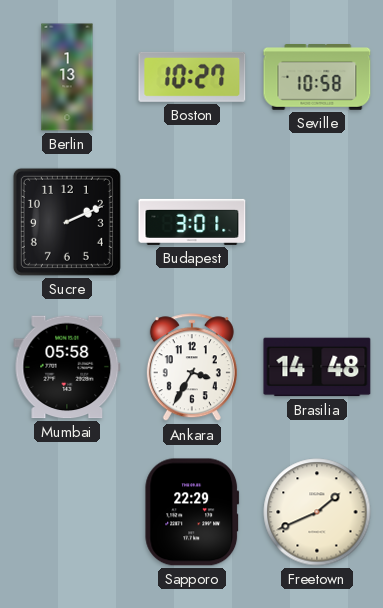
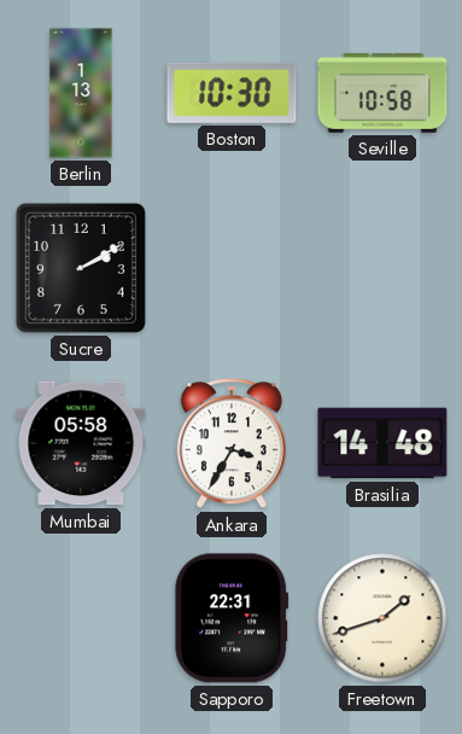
Boston: 10:27 -> 10:30
Sucre: 2:11 -> 2:10
Budapest: 3:01 -> none
Sapporo: 22:29 -> 22:31
Freetown: 1:41 -> 1:42
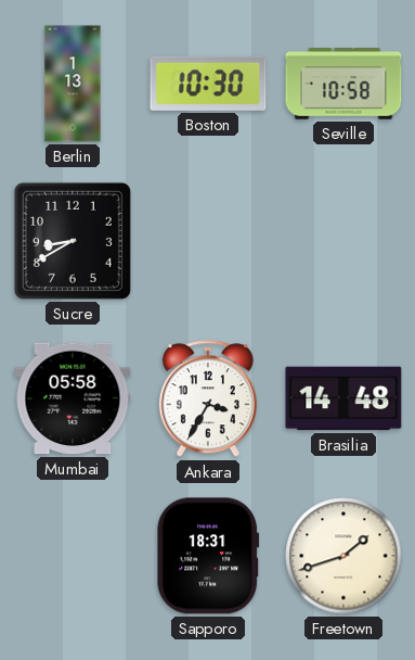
Sucre: 2:10 -> 8:40
Sapporo: 22:31 -> 18:31
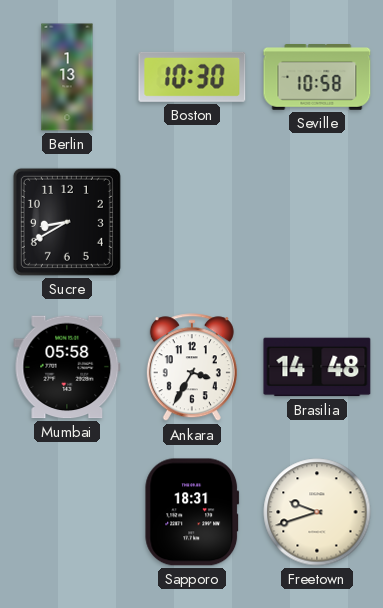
Freetown: 1:42 -> 9:42
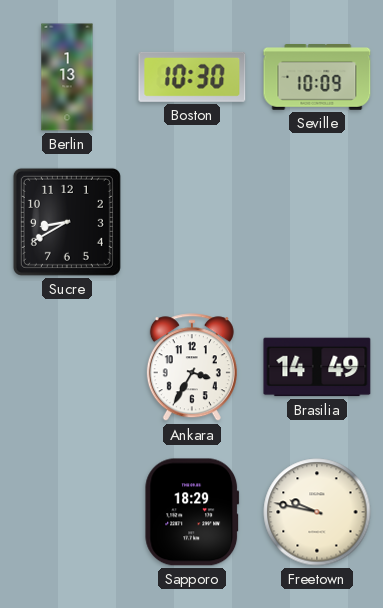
Seville: 10:58 -> 10:09
Mumbai: 05:58 -> none
Brasilia: 14:48 -> 14:49
Sapporo: 18:31 -> 18:29
Freetown: 9:42 -> 9:47
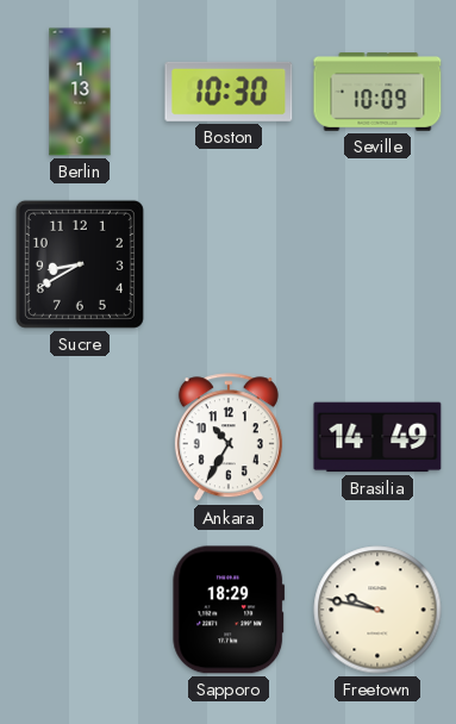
Ankara: 3:35 -> 10:35
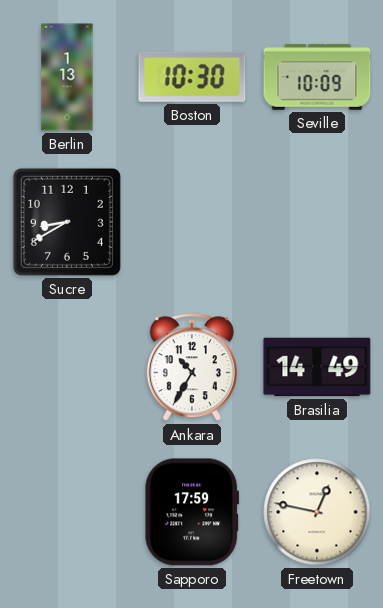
Sapporo: 18:29 -> 17:59
Freetown: 9:47 -> 12:47
